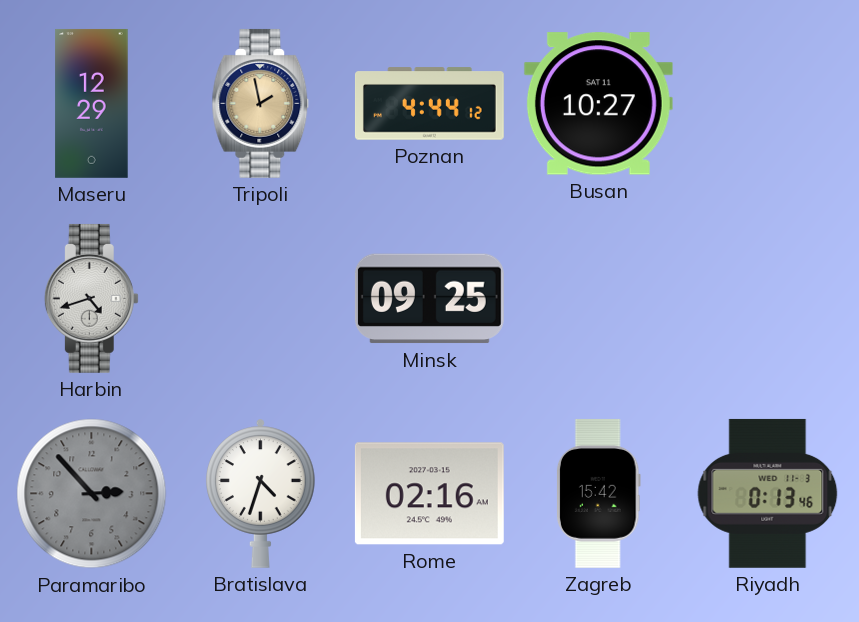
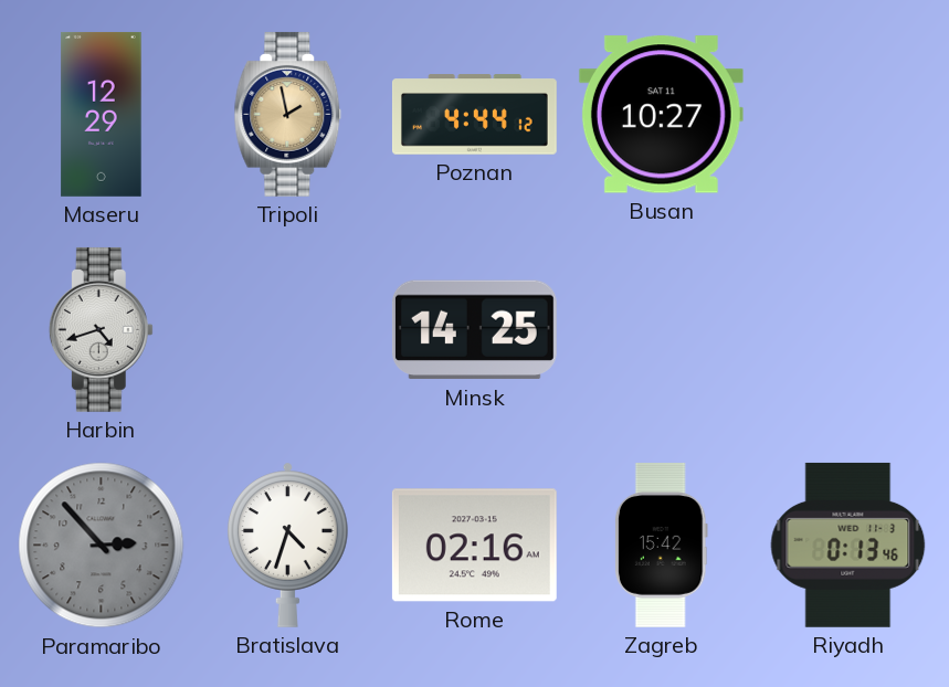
Minsk: 09:25 -> 14:25
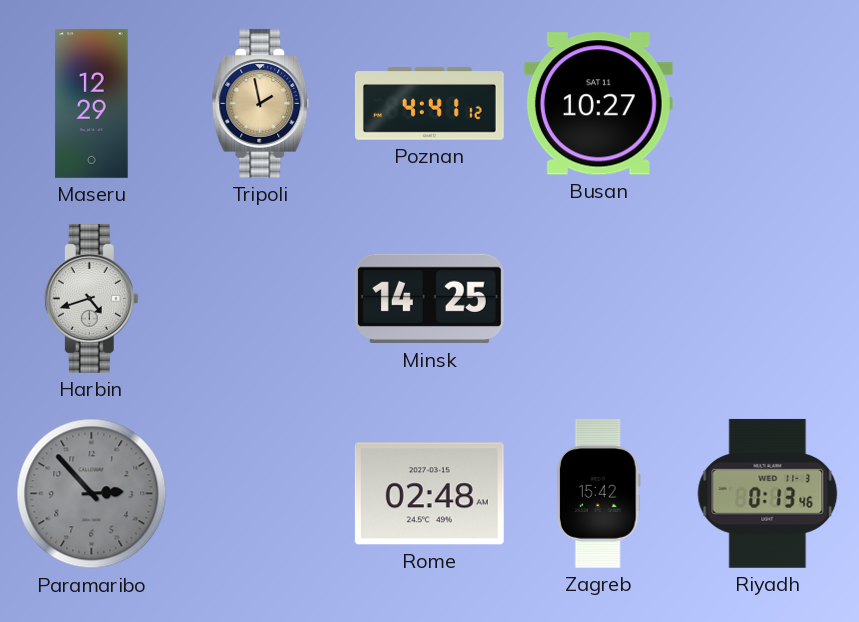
Poznan: 4:44 -> 4:41
Bratislava: 4:33 -> none
Rome: 02:16 -> 02:48
